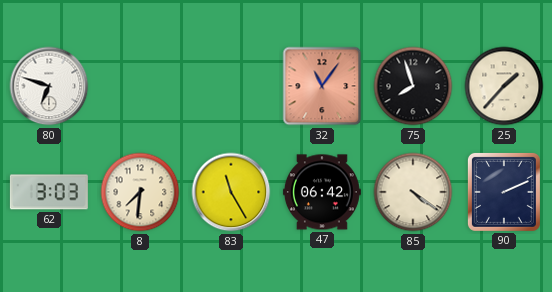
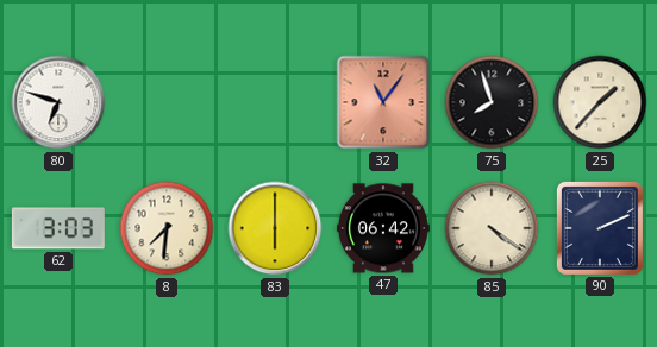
83: 11:25 -> 6:00
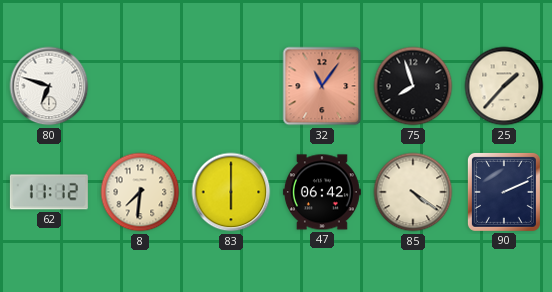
62: 3:03 -> 11:12
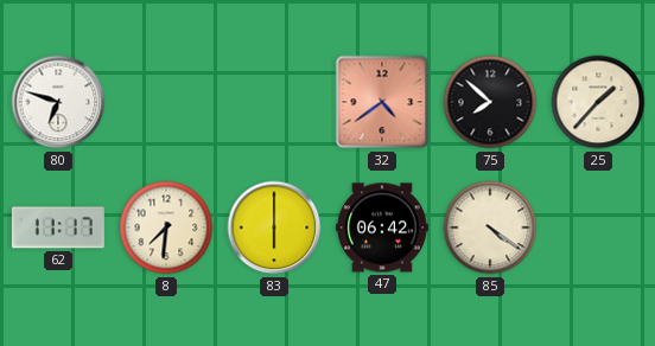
32: 11:06 -> 4:39
75: 7:57 -> 7:52
62: 11:12 -> 11:17
90: 2:11 -> none
